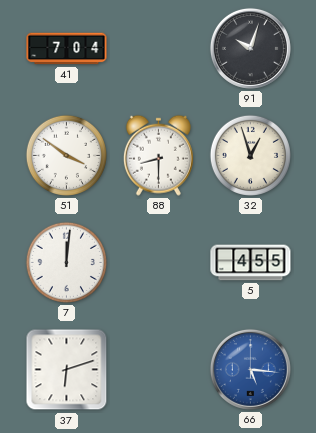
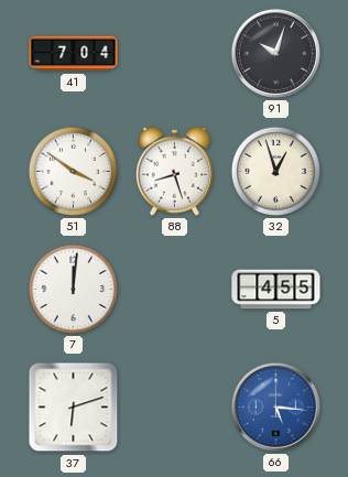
88: 8:30 -> 8:27
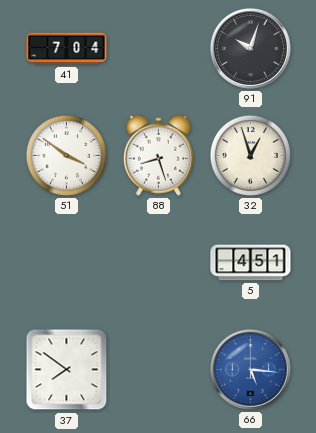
7: 12:01 -> none
5: 4:55 -> 4:51
37: 6:12 -> 7:51
